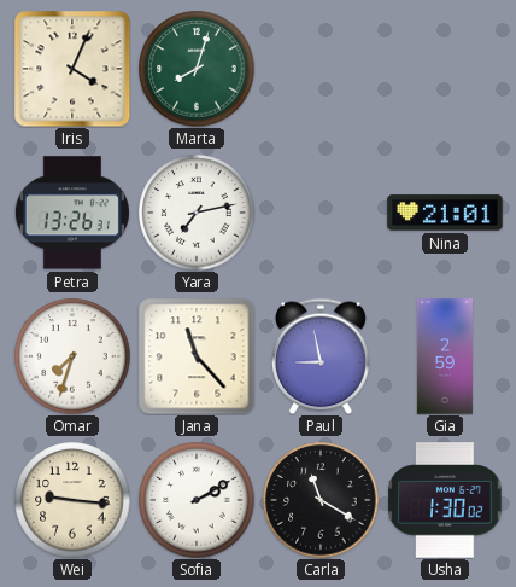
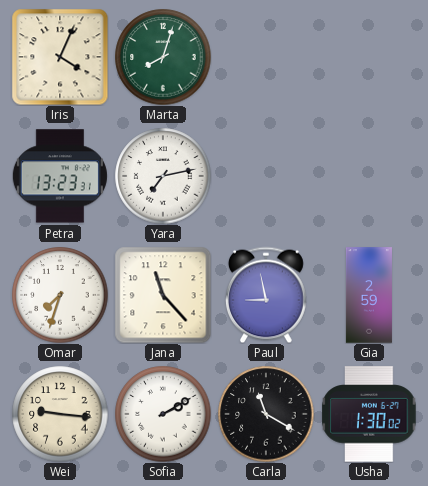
Petra: 13:26 -> 13:23
Nina: 21:01 -> none
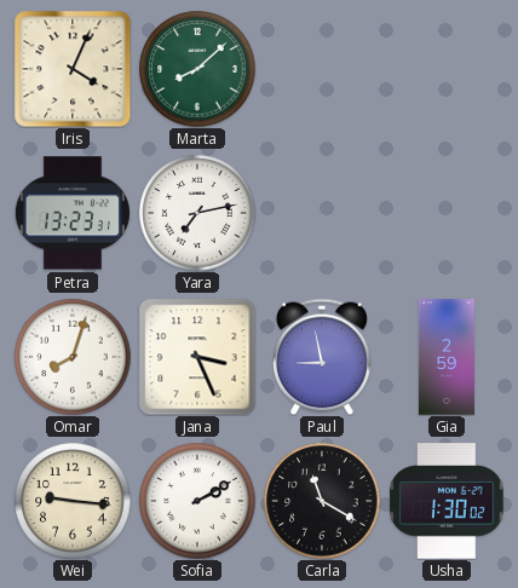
Marta: 8:03 -> 8:08
Omar: 7:33 -> 8:03
Jana: 11:23 -> 3:26
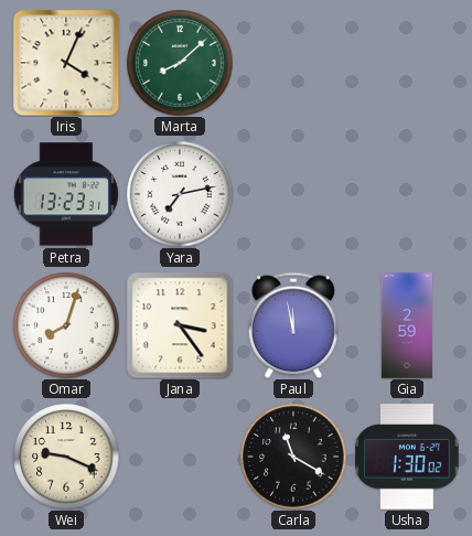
Jana: 3:26 -> 3:24
Paul: 8:58 -> 11:58
Wei: 9:16 -> 9:19
Sofia: 2:10 -> none
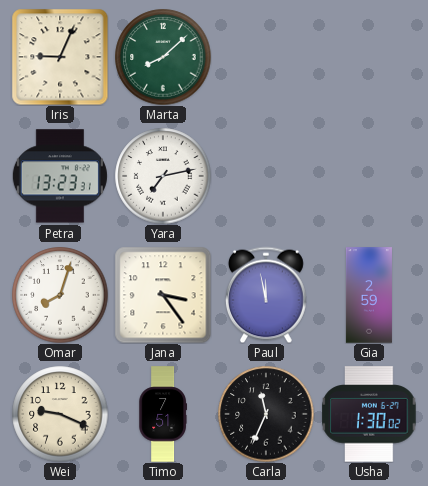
Iris: 4:04 -> 9:04
Timo: none -> 7:51
Carla: 11:20 -> 11:34
